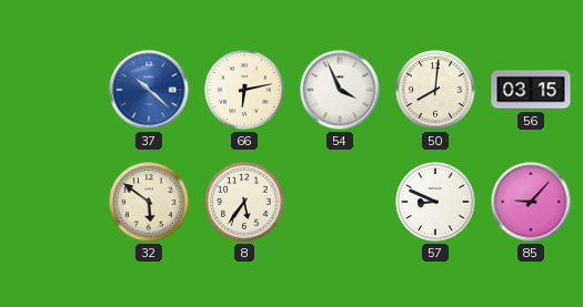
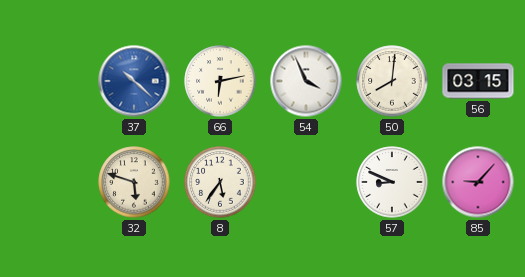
32: 5:51 -> 5:48
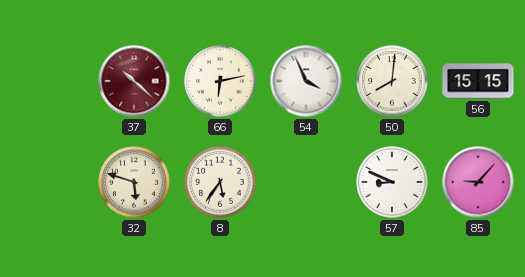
37 dial: blue -> burgundy
56: 03:15 -> 15:15
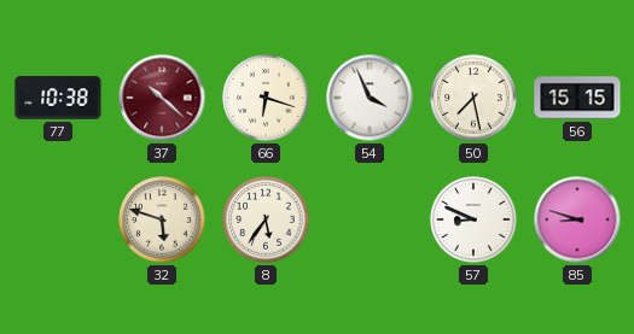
77: none -> 10:38
66: 6:13 -> 6:18
50: 8:01 -> 7:28
85: 9:07 -> 8:48
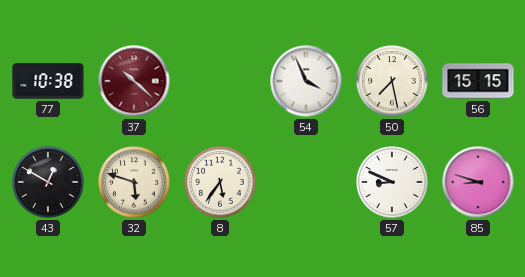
66: 6:18 -> none
43: none -> 12:50
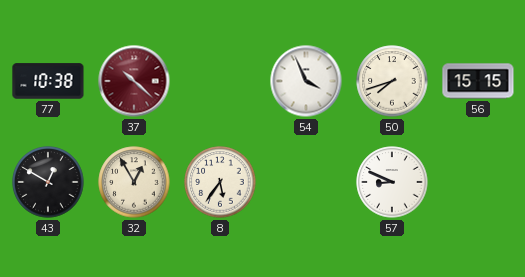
50: 7:28 -> 7:42
32: 5:48 -> 12:55
85: 8:48 -> none
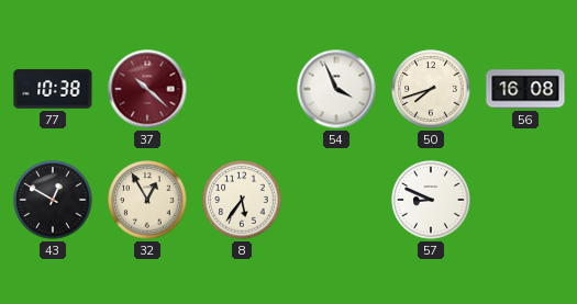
56: 15:15 -> 16:08
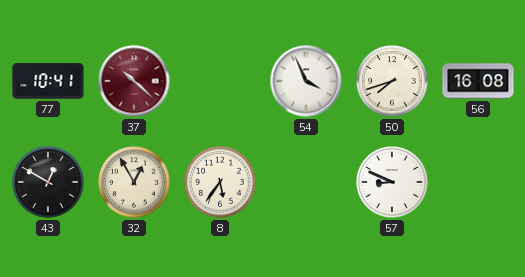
77: 10:38 -> 10:41
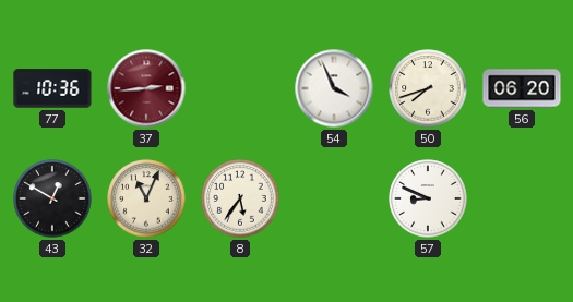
77: 10:41 -> 10:36
37: 10:22 -> 2:44
56: 16:08 -> 06:20
32: 12:55 -> 11:04
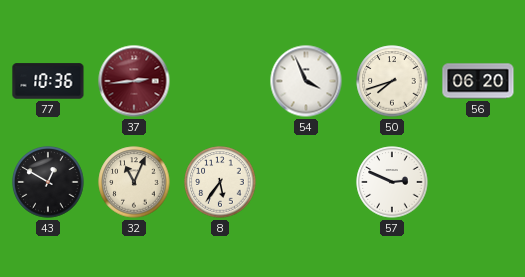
57: 8:49 -> 2:49
